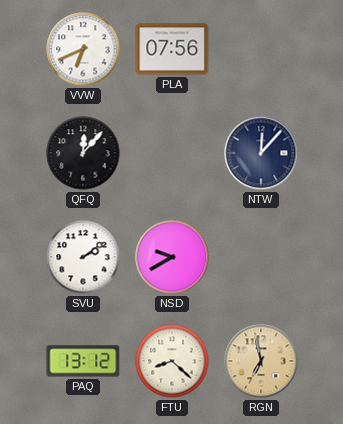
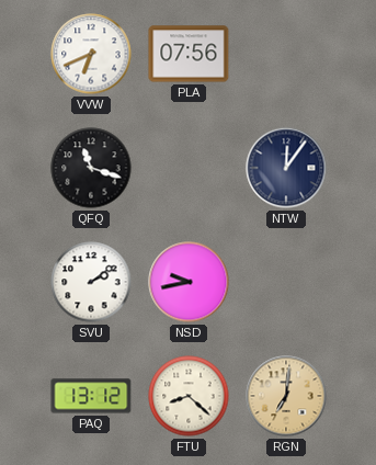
QFQ: 12:07 -> 11:18
NTW: 12:07 -> 12:06
NSD: 9:40 -> 9:43
RGN: 6:58 -> 7:01
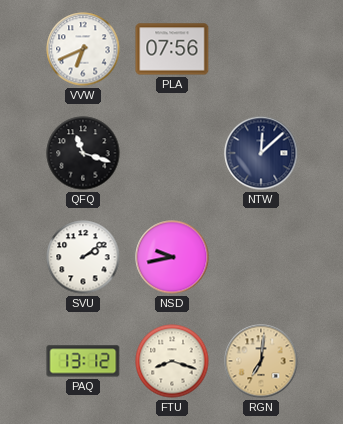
NTW: 12:06 -> 12:08
FTU: 8:22 -> 8:18
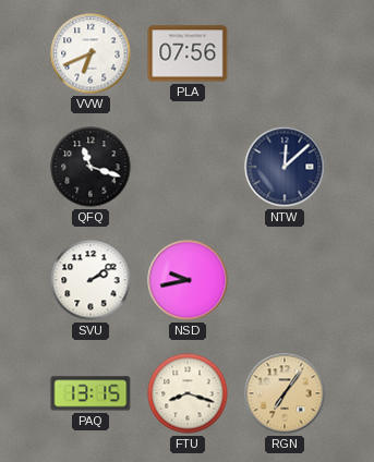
PAQ: 13:12 -> 13:15
RGN: 7:01 -> 7:06
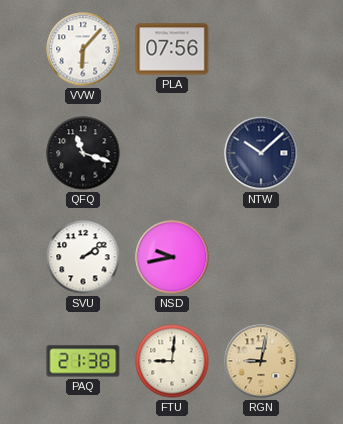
VVW: 6:41 -> 6:07
NTW: 12:08 -> 10:08
PAQ: 13:15 -> 21:38
FTU: 8:18 -> 9:01
RGN: 7:06 -> 9:02
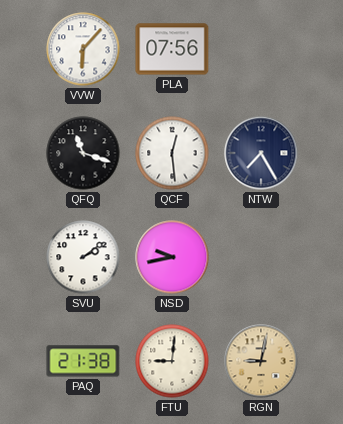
QCF: none -> 12:29
NTW: 10:08 -> 7:25
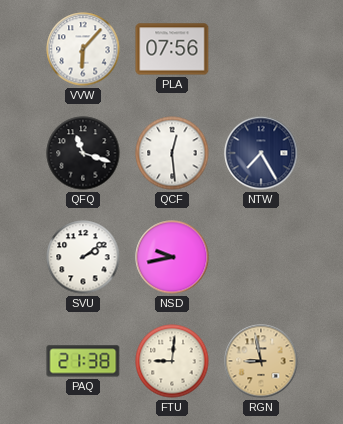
RGN: 9:02 -> 8:58
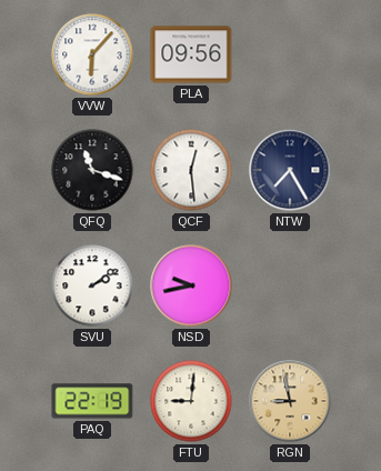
PLA: 07:56 -> 09:56
PAQ: 21:38 -> 22:19
